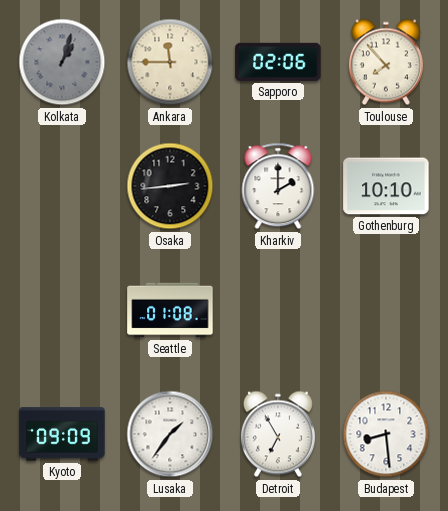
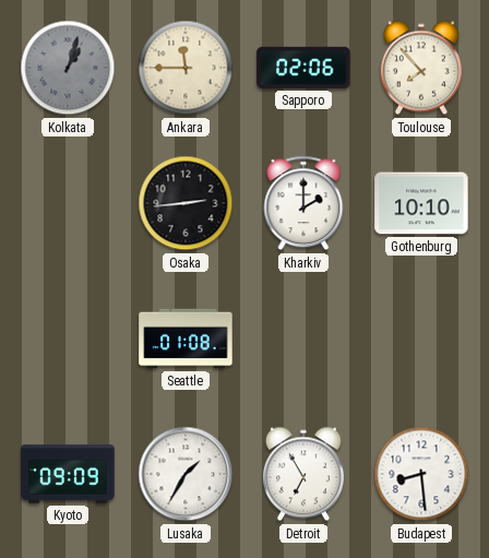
Lusaka: 1:36 -> 1:35
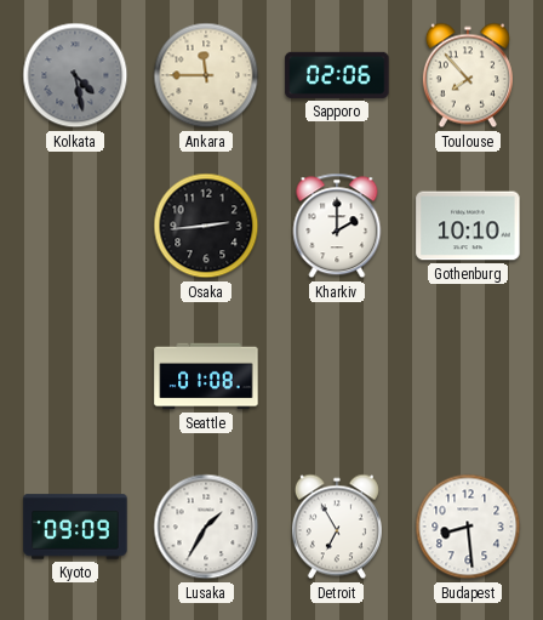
Kolkata: 1:03 -> 4:28
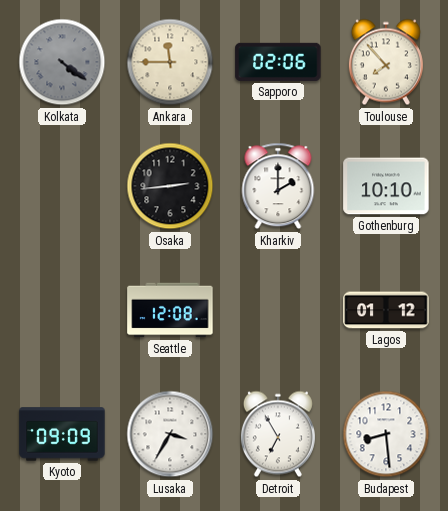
Kolkata: 4:28 -> 4:21
Seattle: 01:08 -> 12:08
Lagos: none -> 01:12
Lusaka: 1:35 -> 3:35
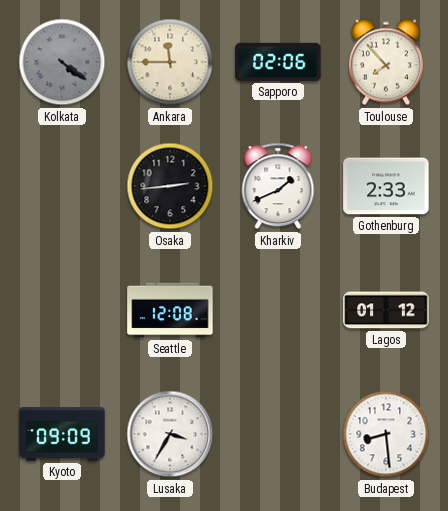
Kharkiv: 2:00 -> 1:41
Gothenburg: 10:10 -> 2:33
Detroit: 6:55 -> none
